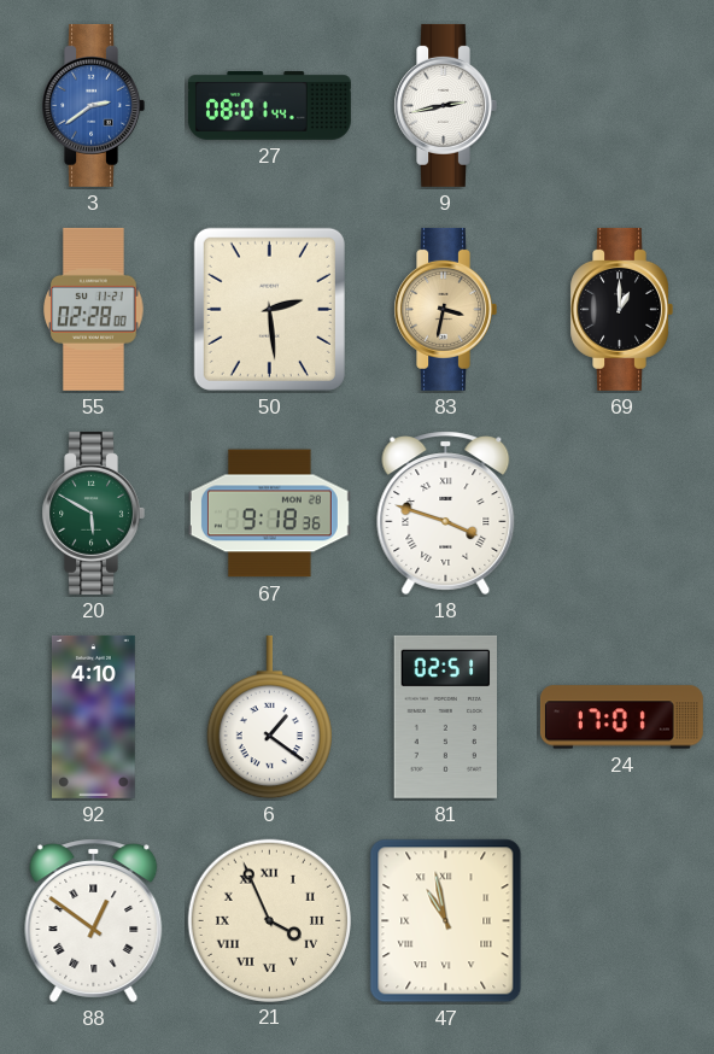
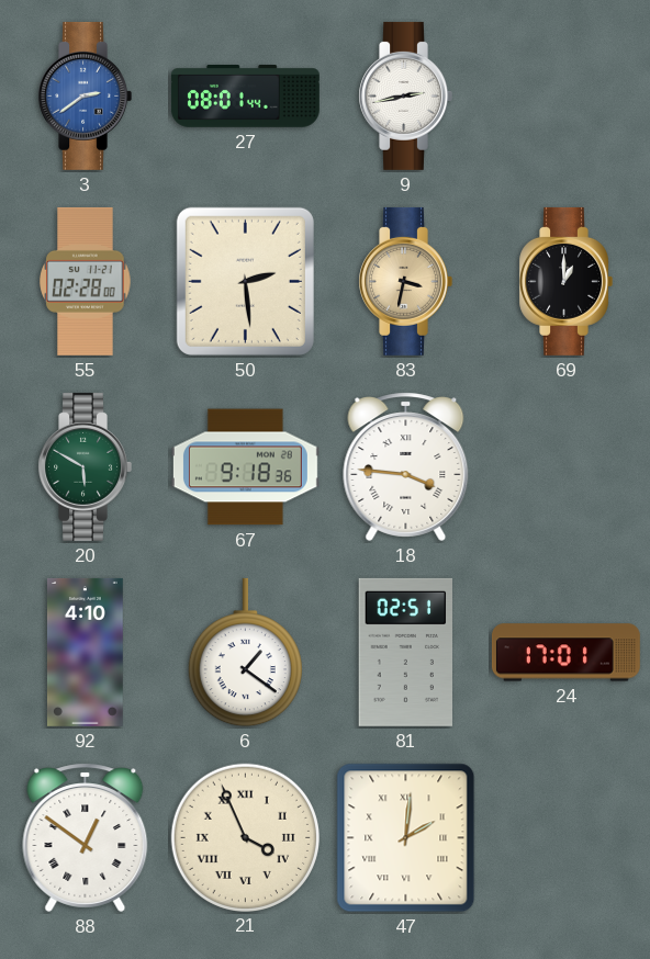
18: 3:48 -> 3:46
47: 10:58 -> 2:01
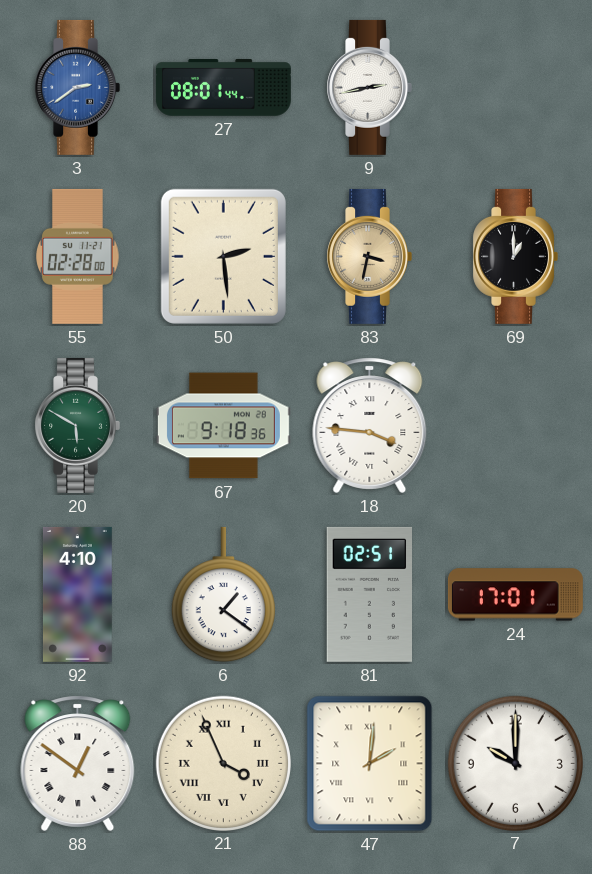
7: none -> 10:00
